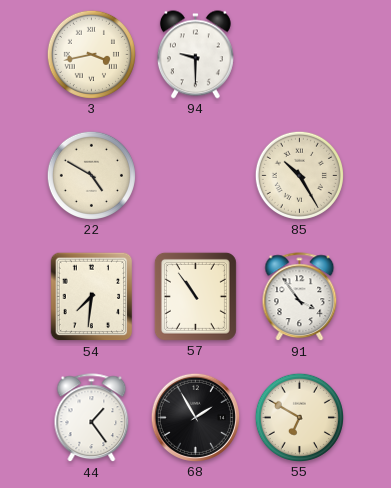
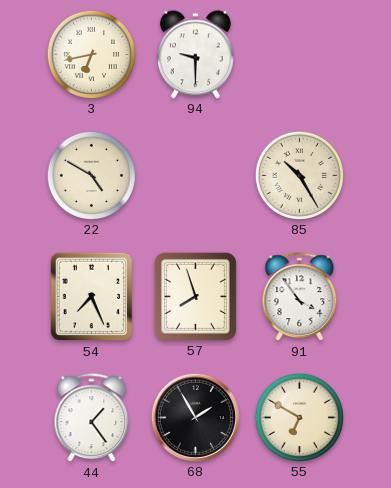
3: 3:43 -> 6:43
54: 7:31 -> 7:26
57: 10:54 -> 7:57
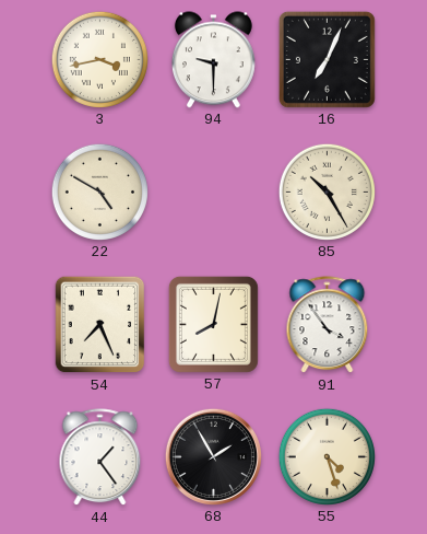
3: 6:43 -> 3:43
16: none -> 7:04
57: 7:57 -> 8:02
55: 6:50 -> 4:27
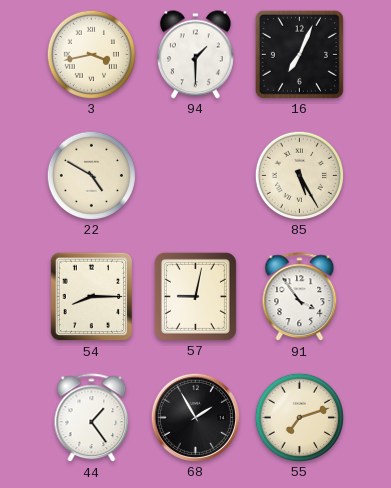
94: 9:30 -> 1:30
85: 10:25 -> 5:25
54: 7:26 -> 8:15
57: 8:02 -> 9:02
55: 4:27 -> 7:12
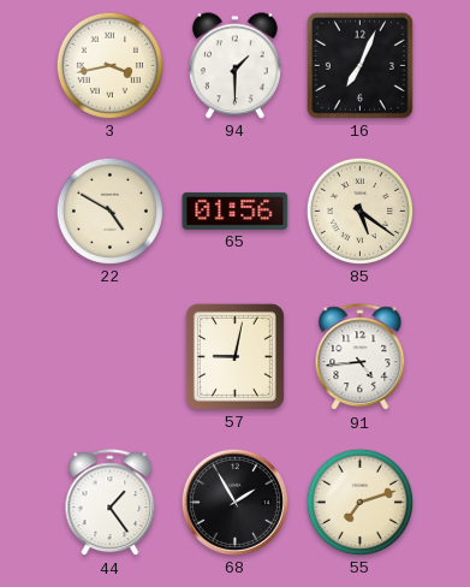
65: none -> 01:56
85: 5:25 -> 5:21
54: 8:15 -> none
91: 3:54 -> 4:44
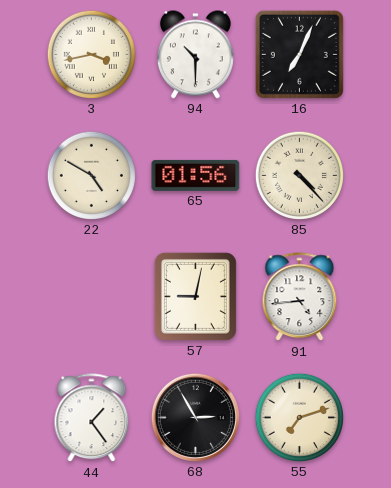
94: 1:30 -> 10:30
85: 5:21 -> 4:23
68: 1:55 -> 2:55
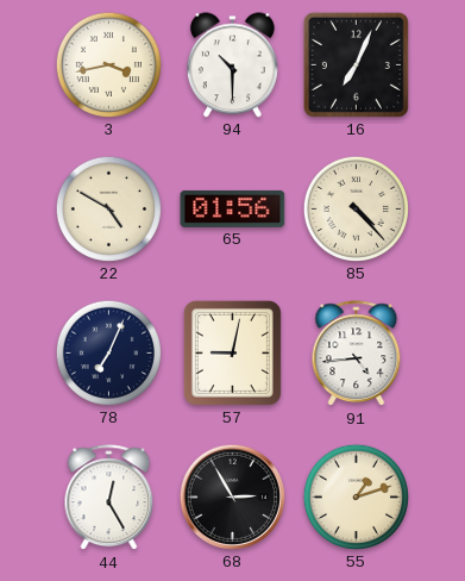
78: none -> 7:04
44: 1:24 -> 12:25
55: 7:12 -> 1:12
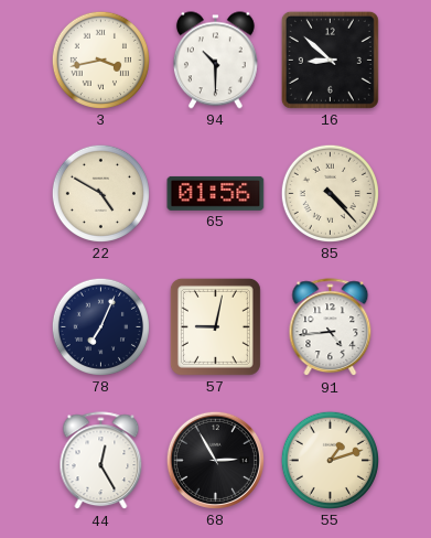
16: 7:04 -> 8:52
